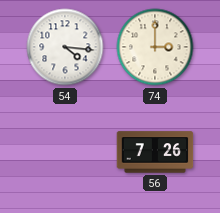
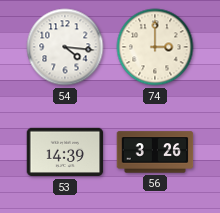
53: none -> 14:39
56: 7:26 -> 3:26
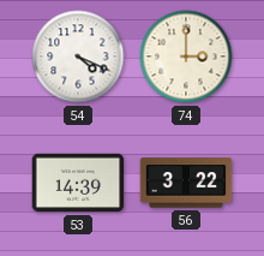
54: 4:16 -> 4:19
56: 3:26 -> 3:22
